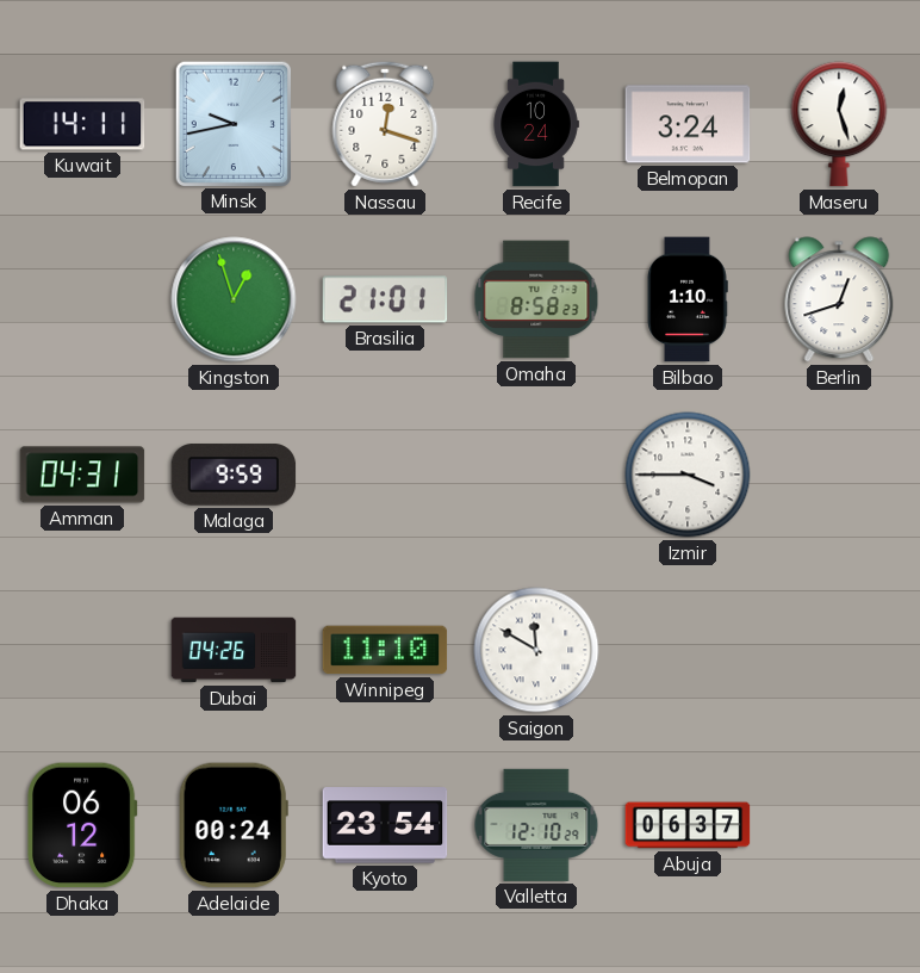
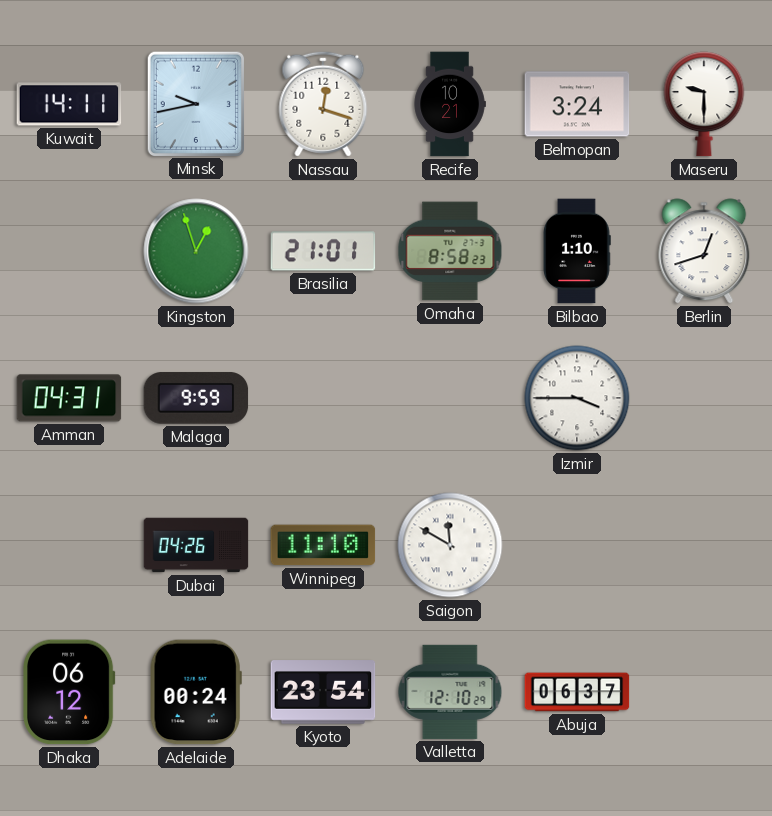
Recife: 10:24 -> 10:21
Maseru: 12:27 -> 9:30
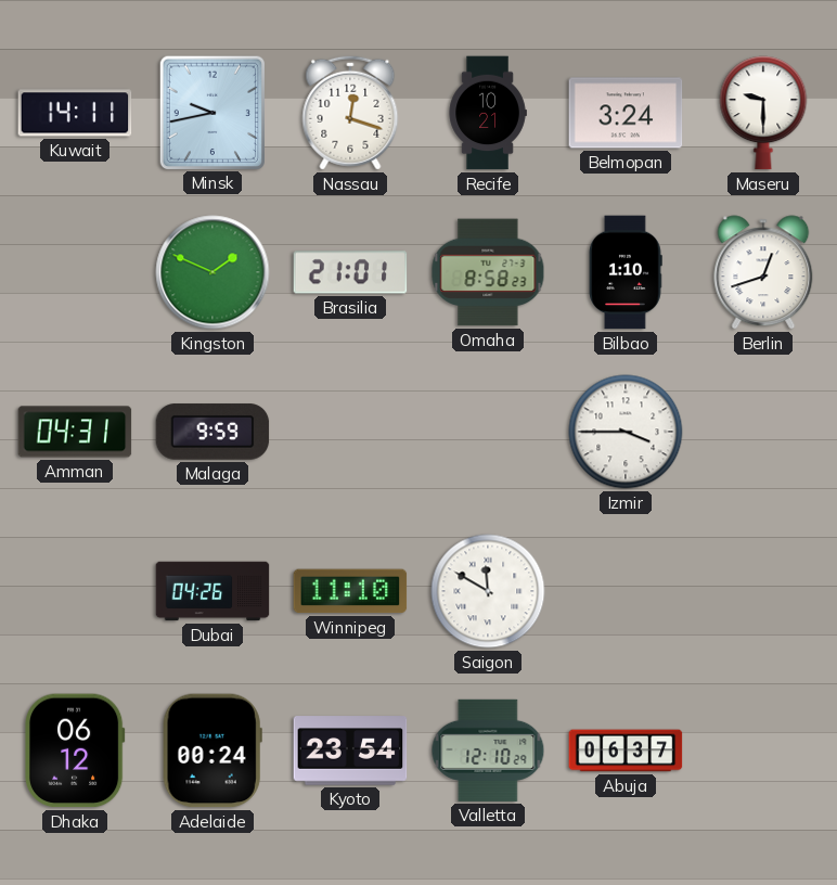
Kingston: 12:57 -> 1:49
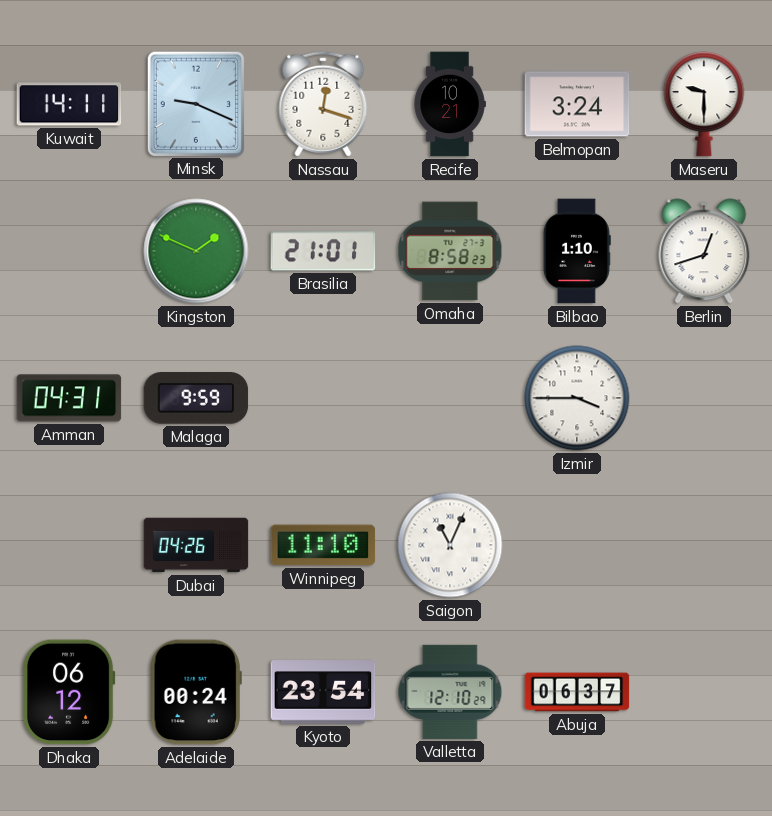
Minsk: 9:43 -> 9:19
Saigon: 11:50 -> 11:04
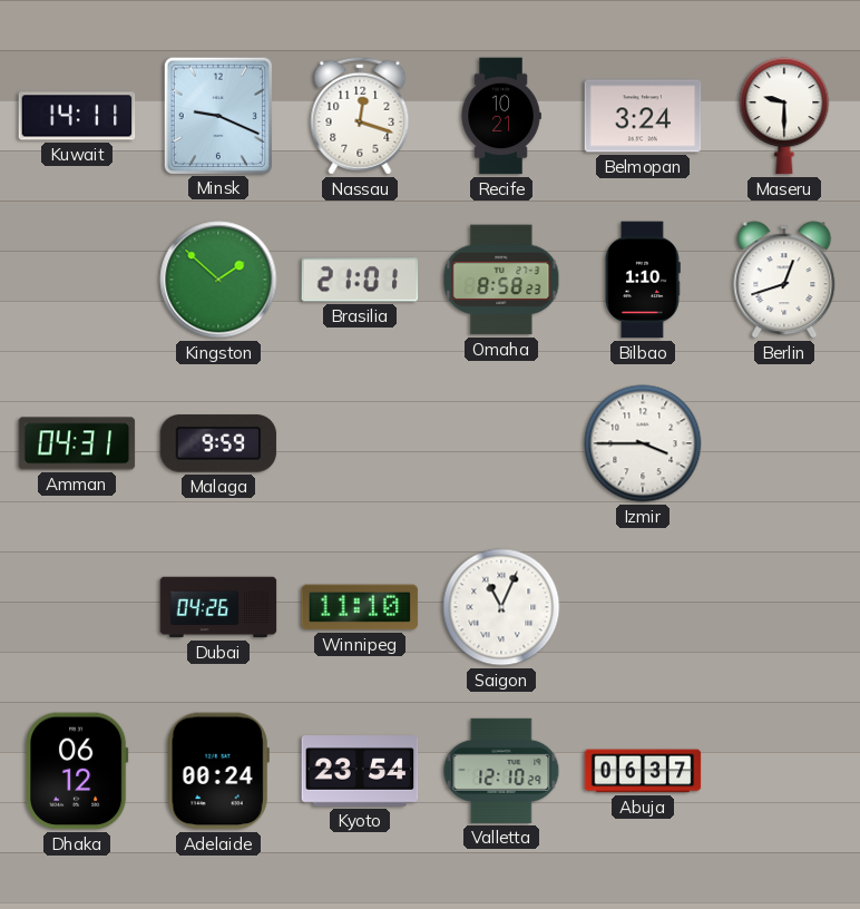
Kingston: 1:49 -> 1:52
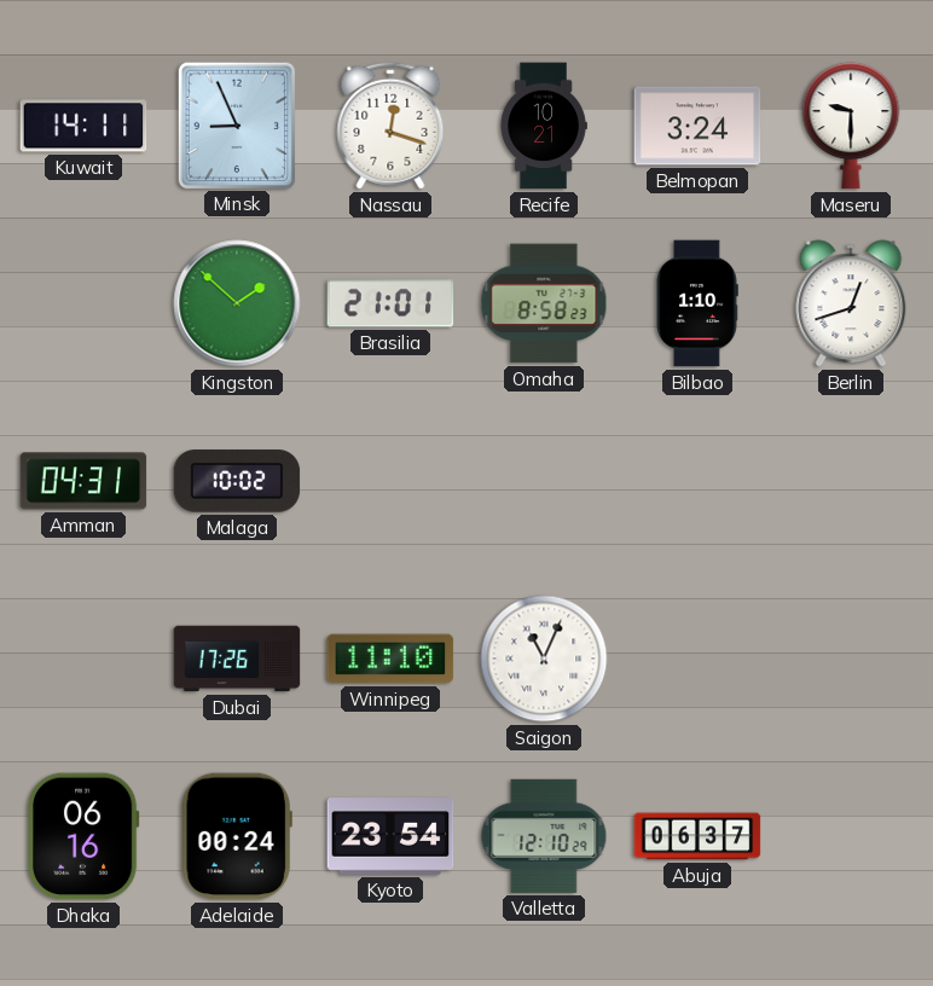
Minsk: 9:19 -> 8:56
Malaga: 9:59 -> 10:02
Izmir: 3:45 -> none
Dubai: 04:26 -> 17:26
Dhaka: 06:12 -> 06:16
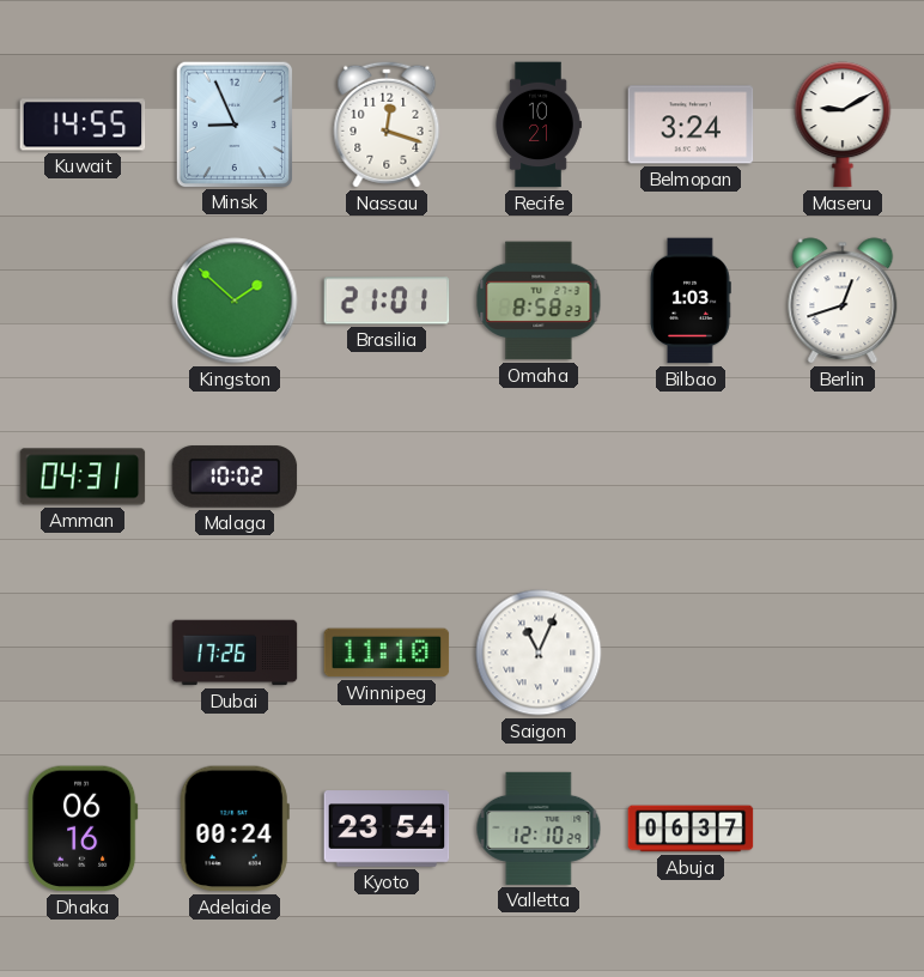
Kuwait: 14:11 -> 14:55
Maseru: 9:30 -> 9:10
Bilbao: 1:10 -> 1:03
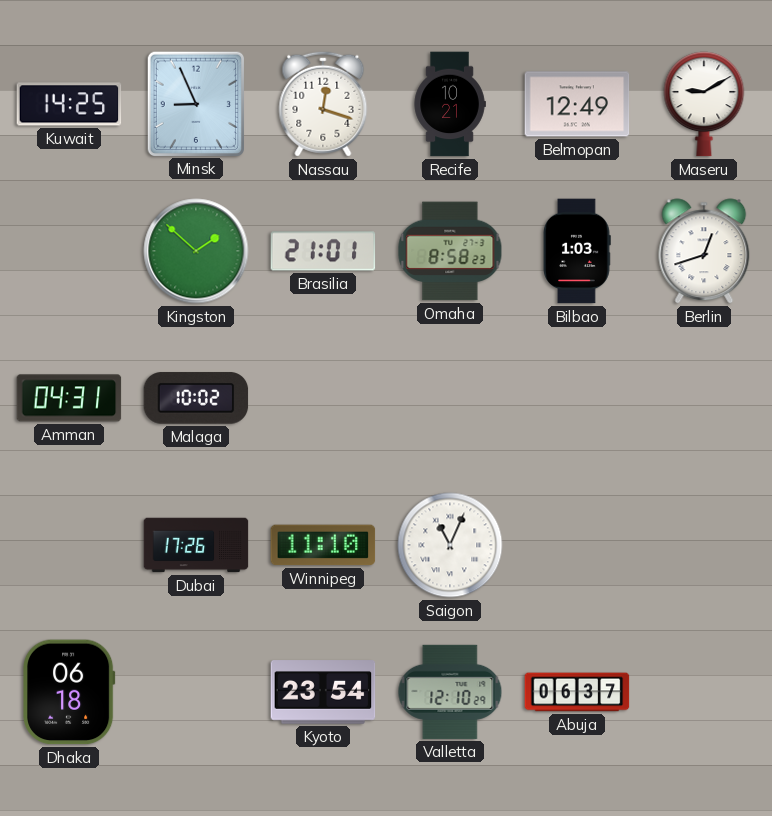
Kuwait: 14:55 -> 14:25
Belmopan: 3:24 -> 12:49
Dhaka: 06:16 -> 06:18
Adelaide: 00:24 -> none
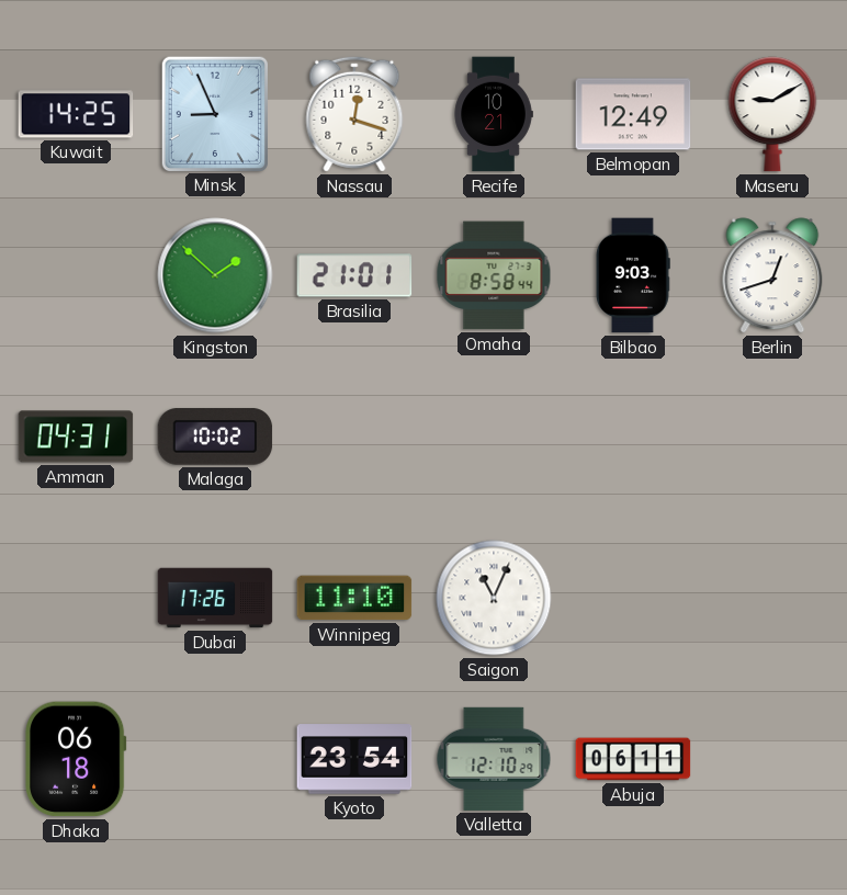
Omaha: 8:58:23 -> 8:58:44
Bilbao: 1:03 -> 9:03
Abuja: 06:37 -> 06:11
